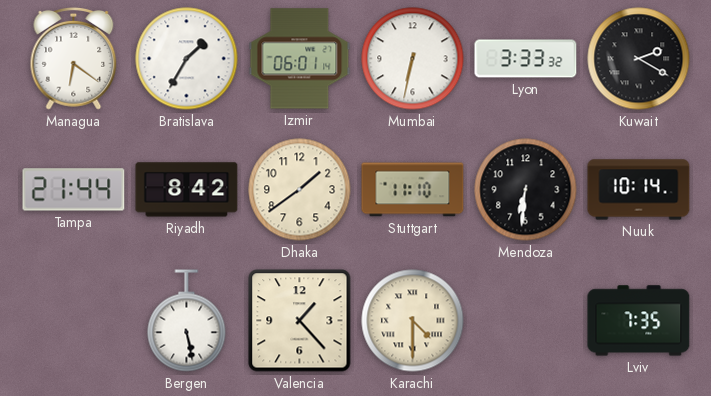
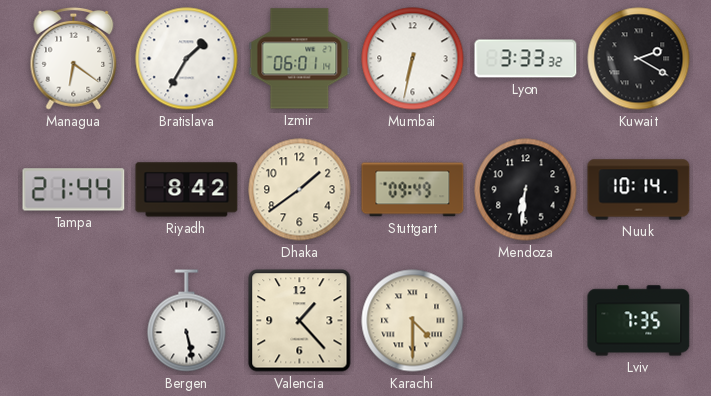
Stuttgart: 11:10 -> 09:49
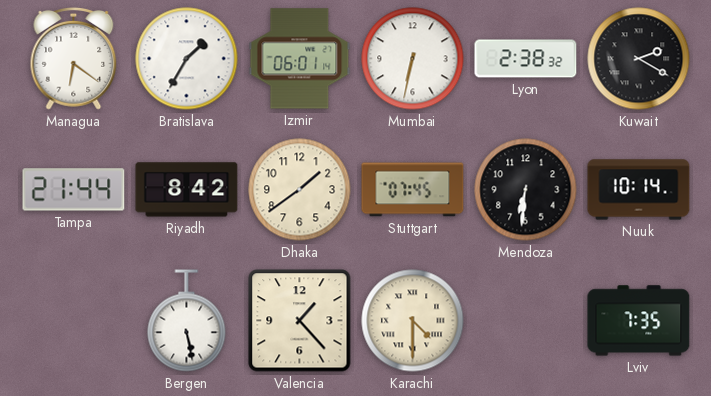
Lyon: 3:33 -> 2:38
Stuttgart: 09:49 -> 07:45
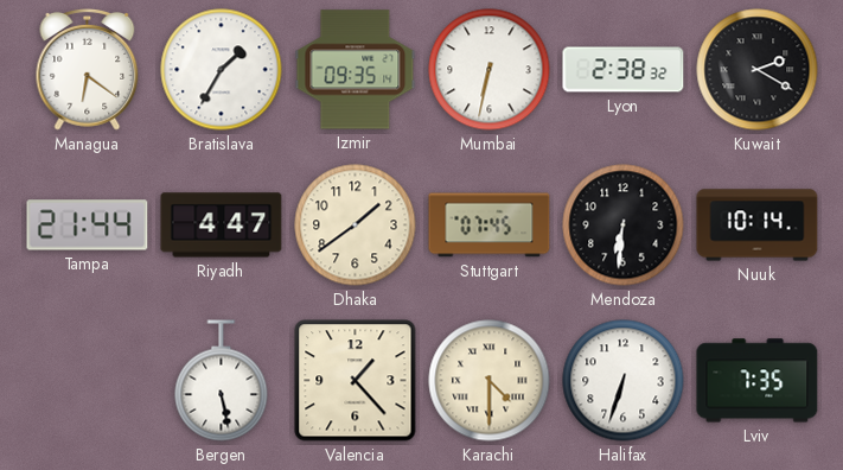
Izmir: 06:01 -> 09:35
Riyadh: 8:42 -> 4:47
Halifax: none -> 6:33
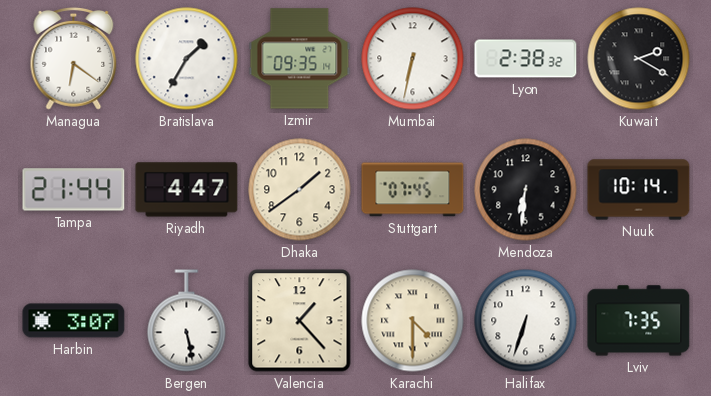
Harbin: none -> 3:07
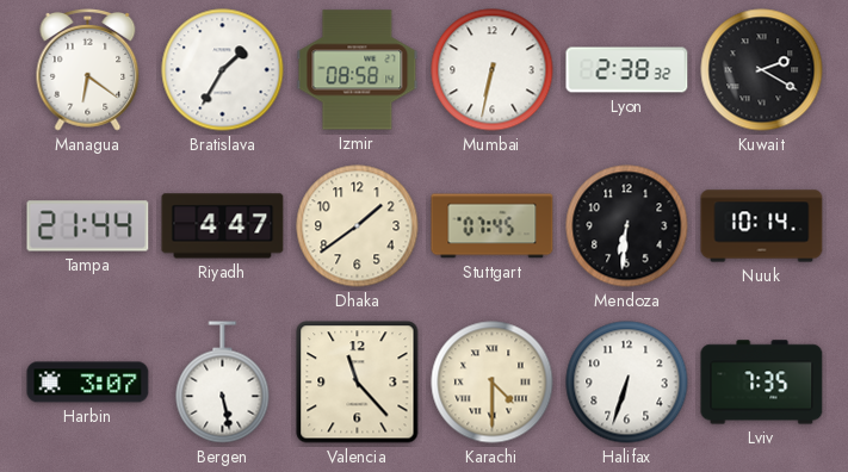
Izmir: 09:35 -> 08:58
Valencia: 1:23 -> 11:23
